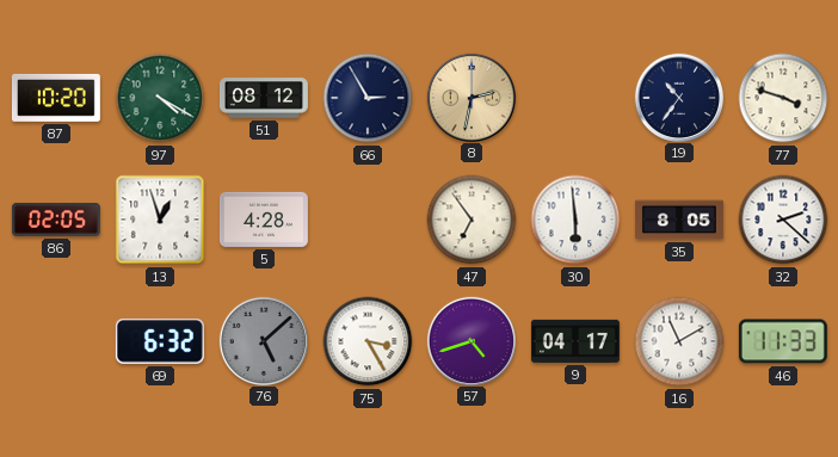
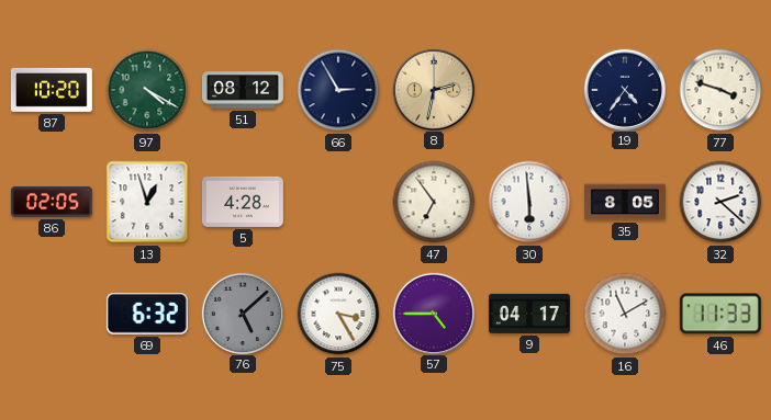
19: 10:36 -> 4:36
57: 4:42 -> 4:45
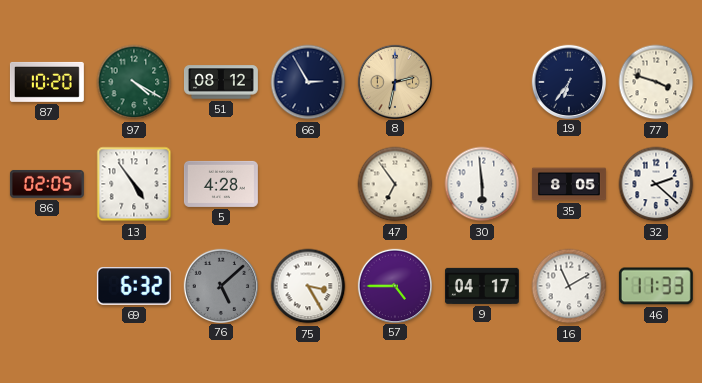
19: 4:36 -> 6:36
13: 12:57 -> 4:54
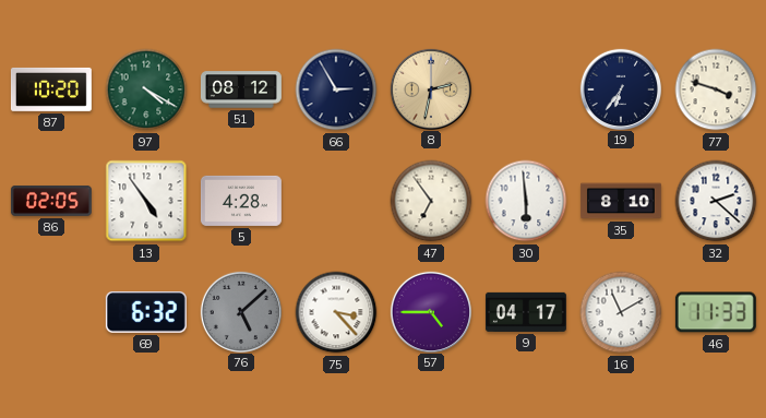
35: 8:05 -> 8:10
75: 3:25 -> 3:23
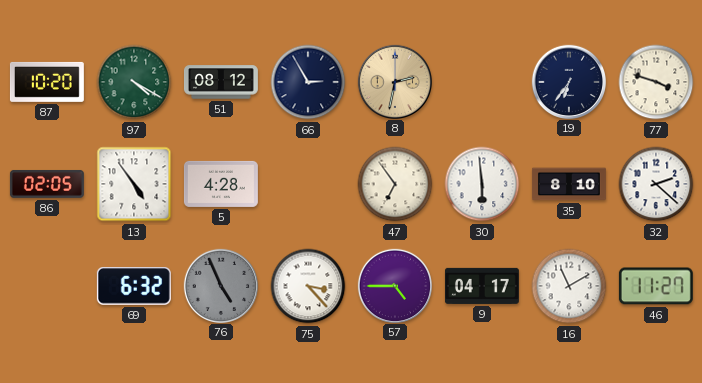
76: 5:08 -> 4:56
46: 11:33 -> 11:27
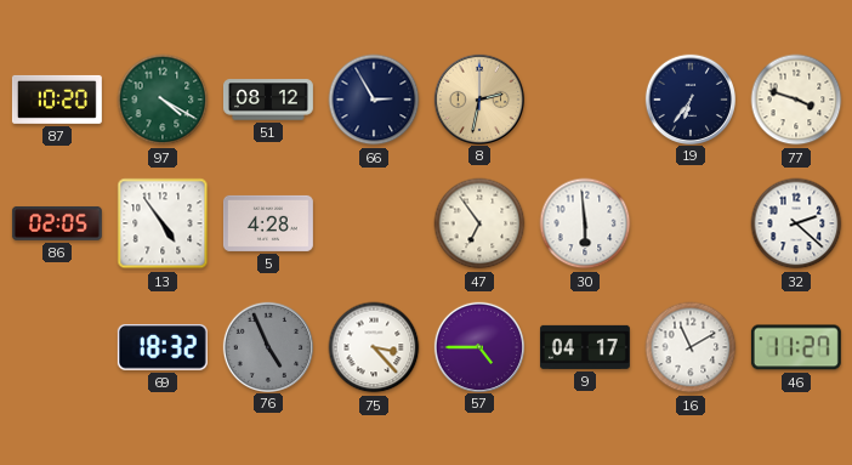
35: 8:10 -> none
69: 6:32 -> 18:32
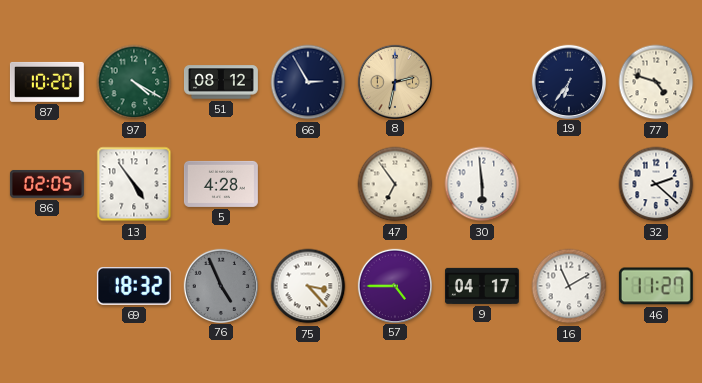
77: 3:48 -> 4:48
